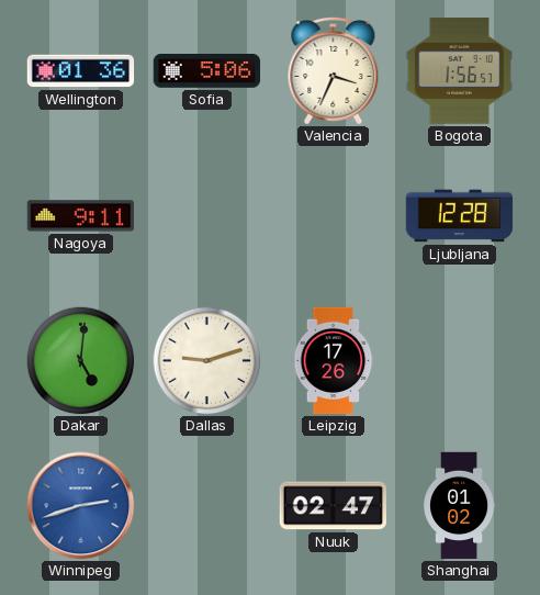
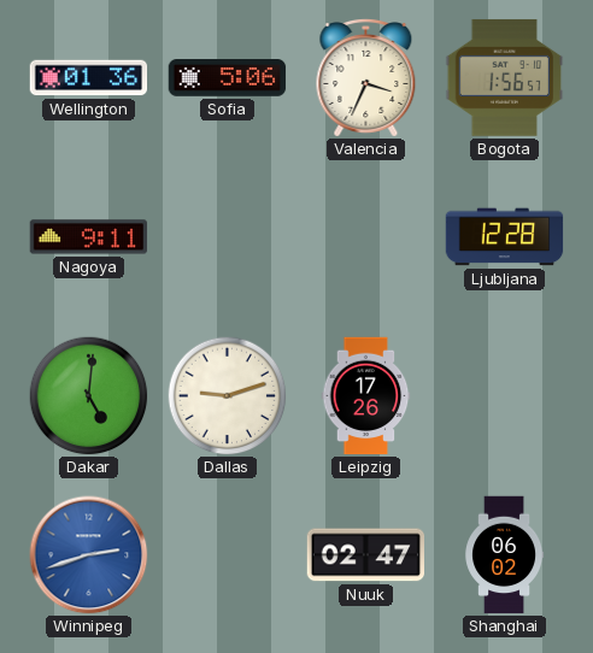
Shanghai: 01:02 -> 06:02
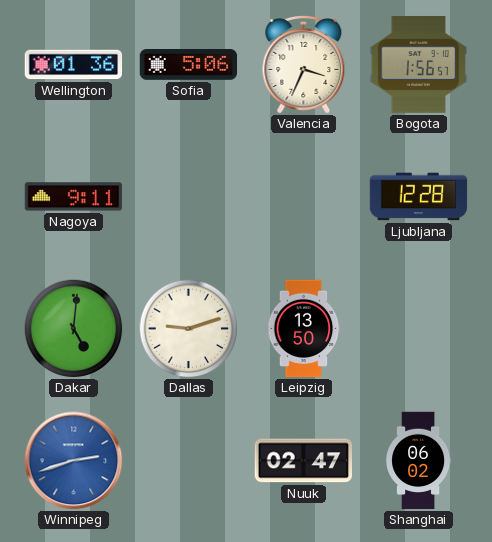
Leipzig: 17:26 -> 13:50
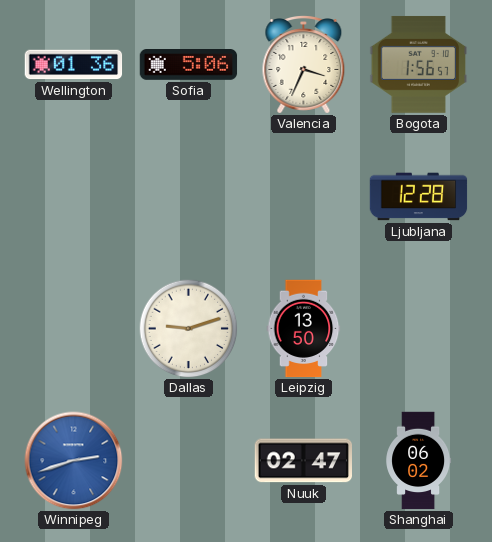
Nagoya: 9:11 -> none
Dakar: 5:01 -> none
